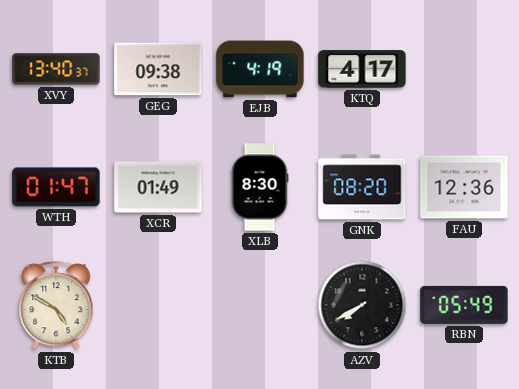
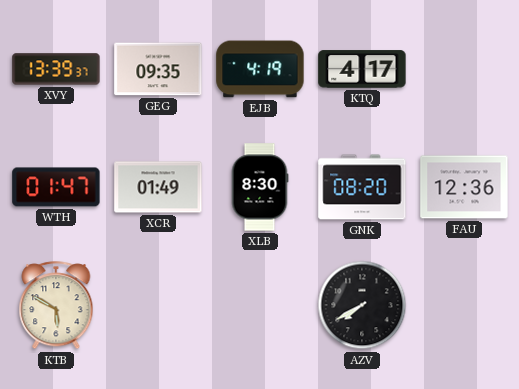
XVY: 13:40 -> 13:39
GEG: 09:38 -> 09:35
KTB: 4:50 -> 5:50
RBN: 05:49 -> none
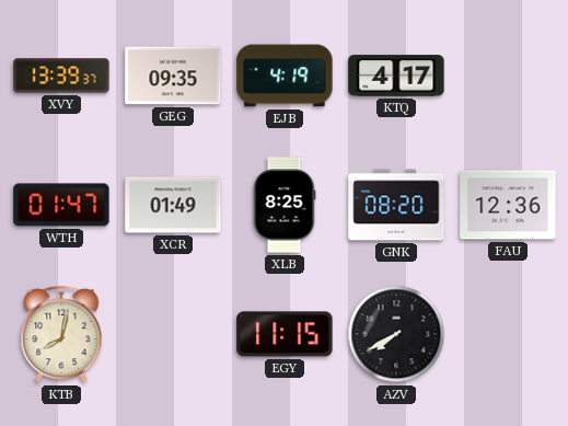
XLB: 8:30 -> 8:25
KTB: 5:50 -> 8:02
EGY: none -> 11:15
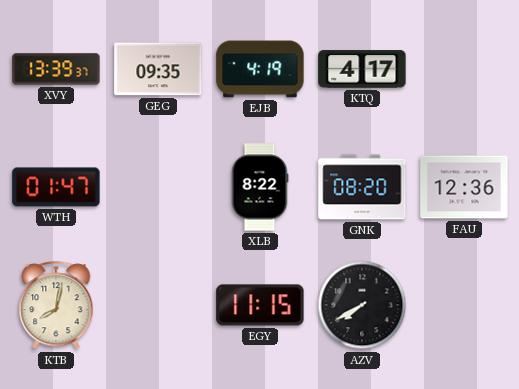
XCR: 01:49 -> none
XLB: 8:25 -> 8:22
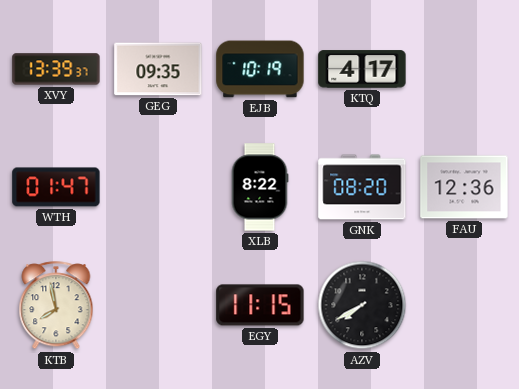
EJB: 4:19 -> 10:19
KTB: 8:02 -> 7:58
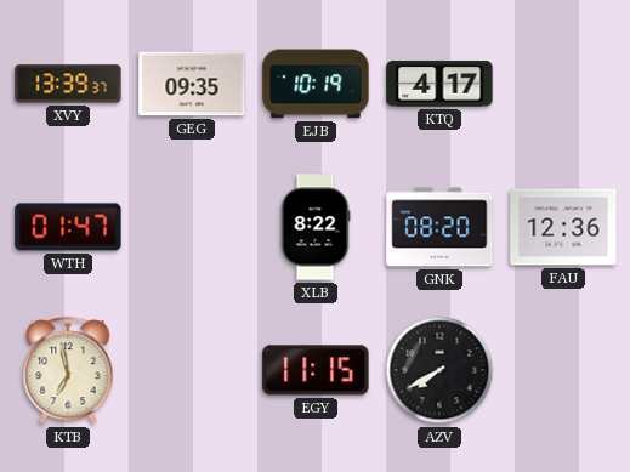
KTB: 7:58 -> 6:58
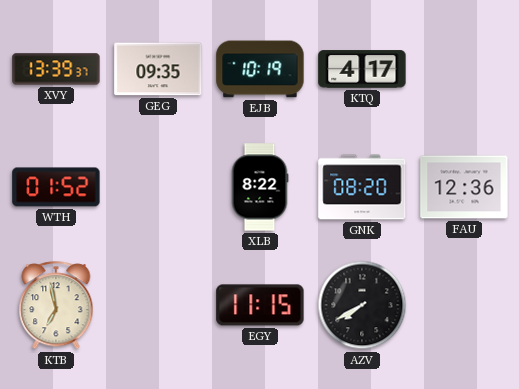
WTH: 01:47 -> 01:52
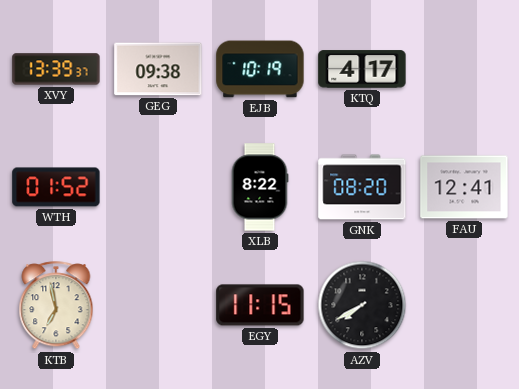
GEG: 09:35 -> 09:38
FAU: 12:36 -> 12:41
